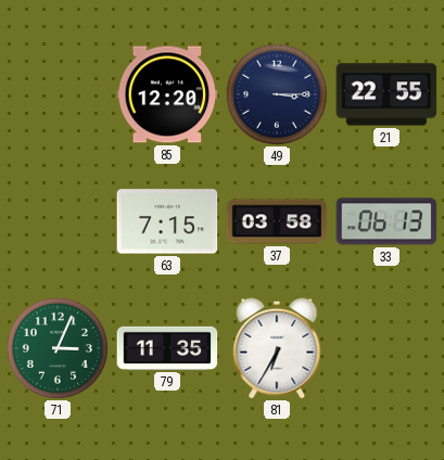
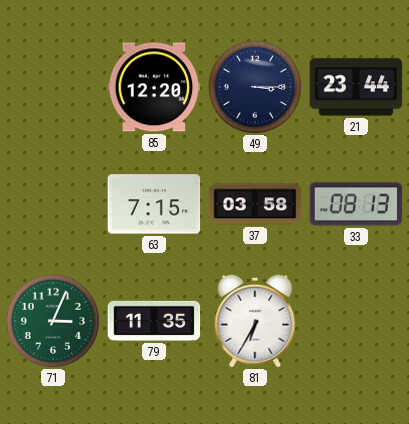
21: 22:55 -> 23:44
33: 06:13 -> 08:13
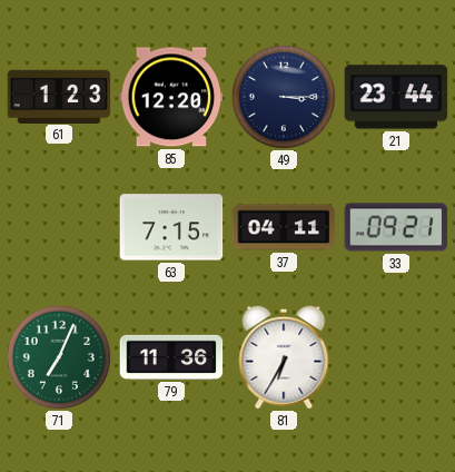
61: none -> 1:23
37: 03:58 -> 04:11
33: 08:13 -> 09:21
71: 3:04 -> 7:04
79: 11:35 -> 11:36
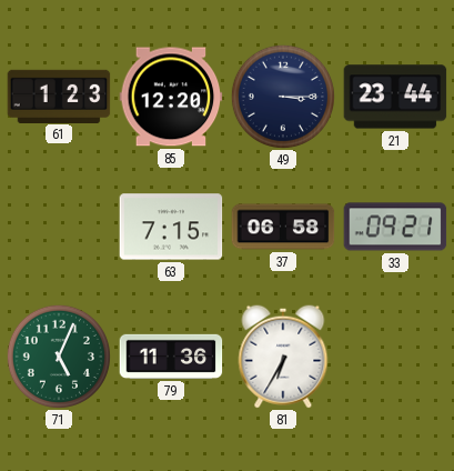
37: 04:11 -> 06:58
71: 7:04 -> 5:04
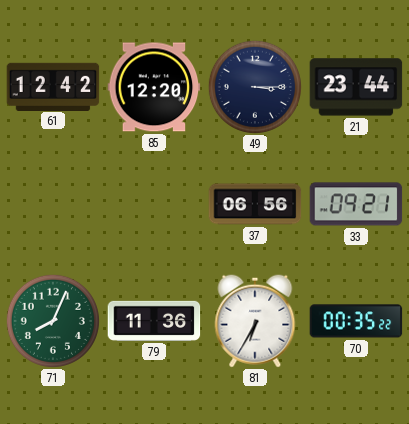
61: 1:23 -> 12:42
63: 7:15 -> none
37: 06:58 -> 06:56
71: 5:04 -> 8:04
70: none -> 00:35
